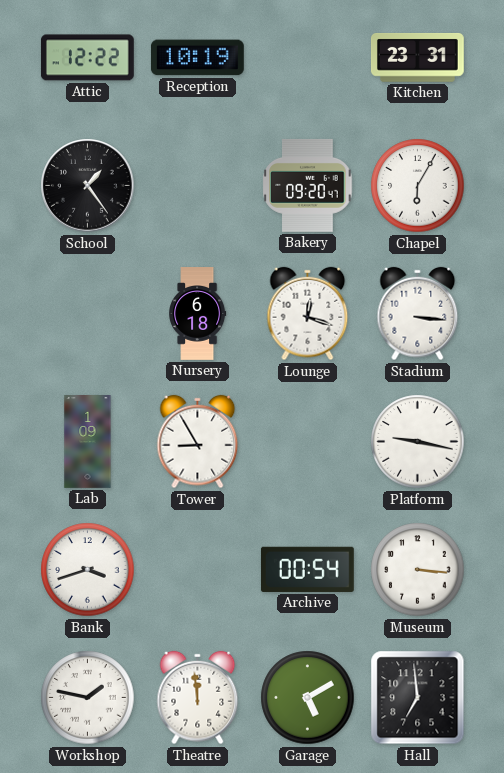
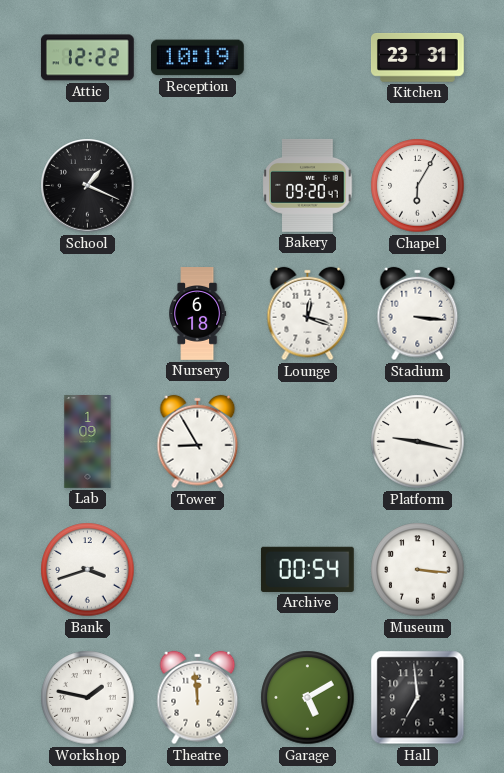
School: 1:24 -> 1:19
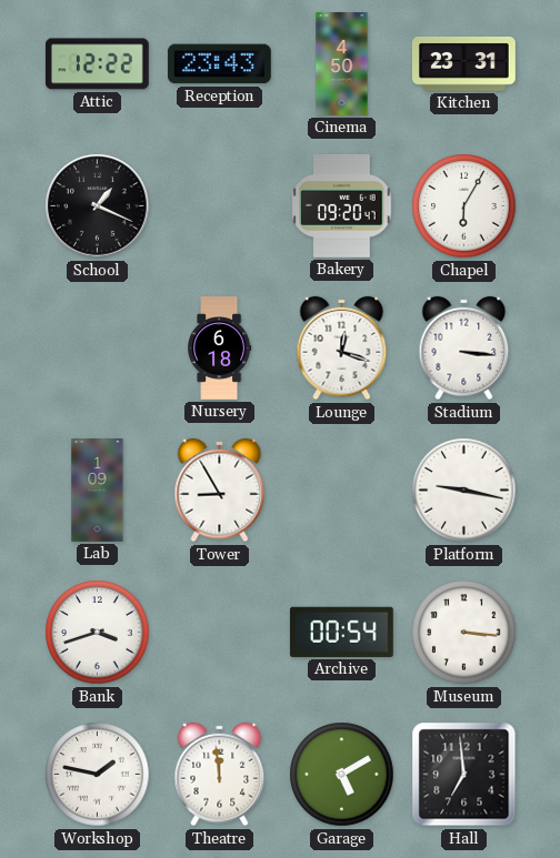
Reception: 10:19 -> 23:43
Cinema: none -> 4:50
